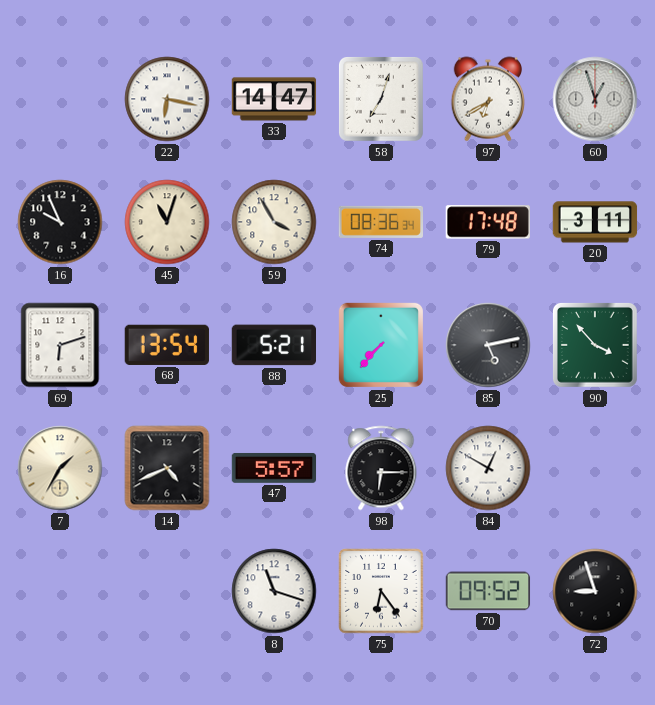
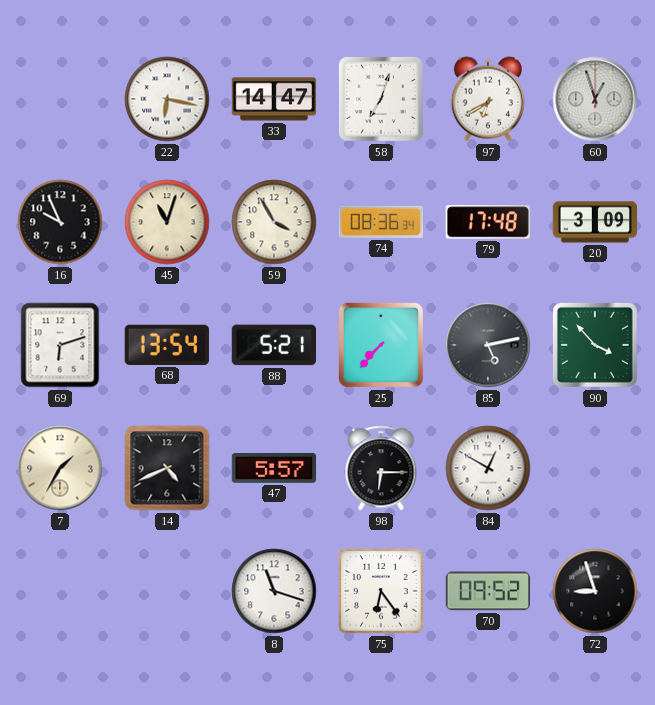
20: 3:11 -> 3:09
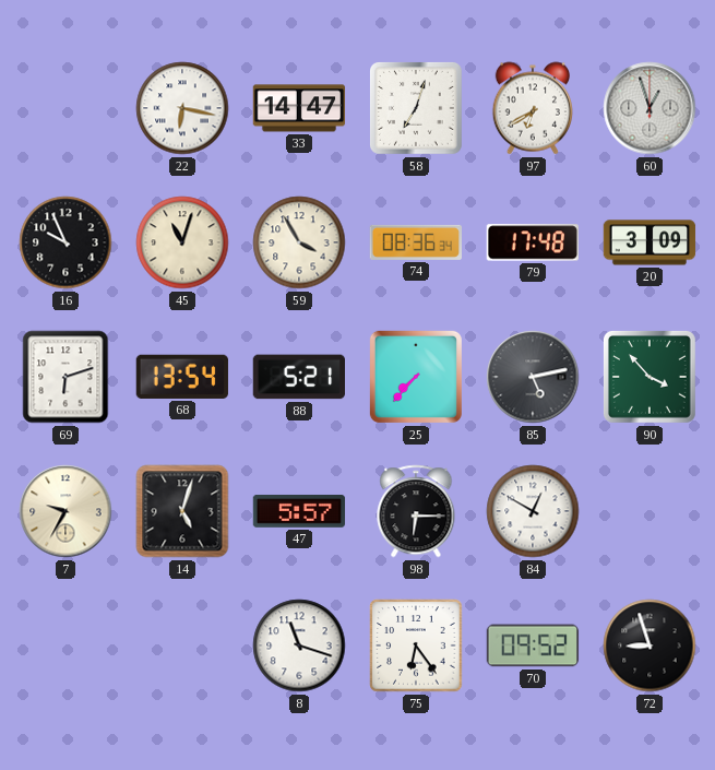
7: 1:35 -> 9:35
14: 4:41 -> 5:03
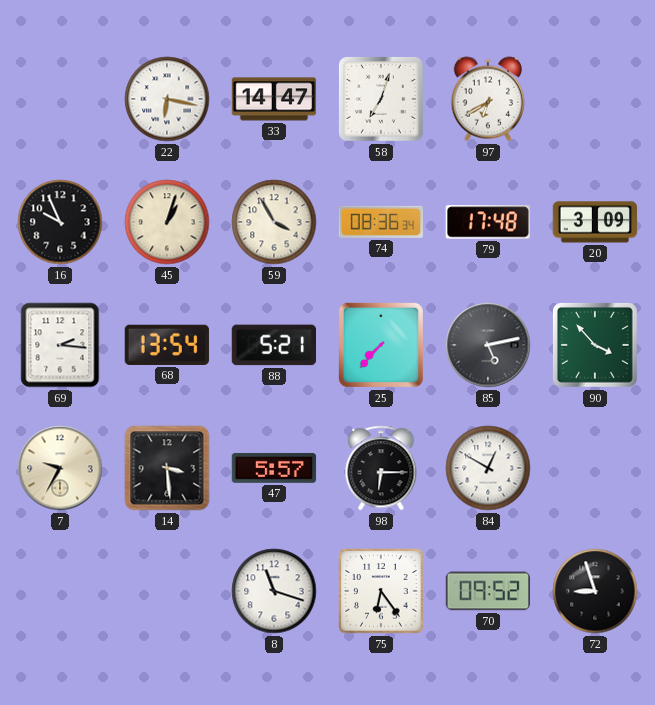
60: 12:57 -> none
45: 11:03 -> 1:03
69: 6:12 -> 2:16
14: 5:03 -> 3:29
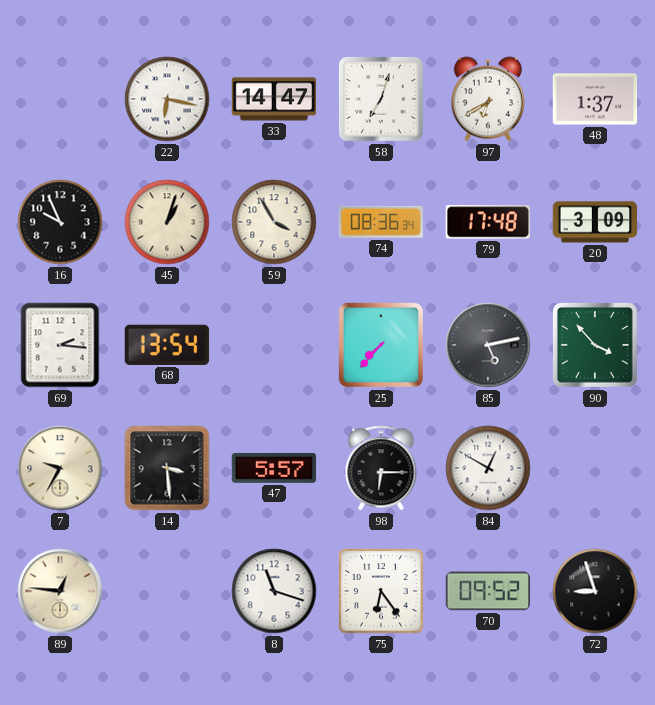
48: none -> 1:37
88: 5:21 -> none
89: none -> 12:46
